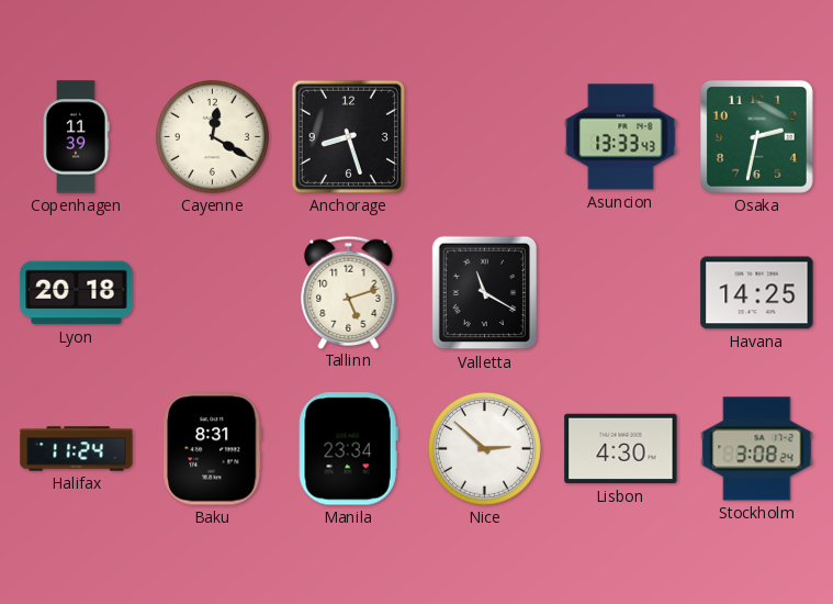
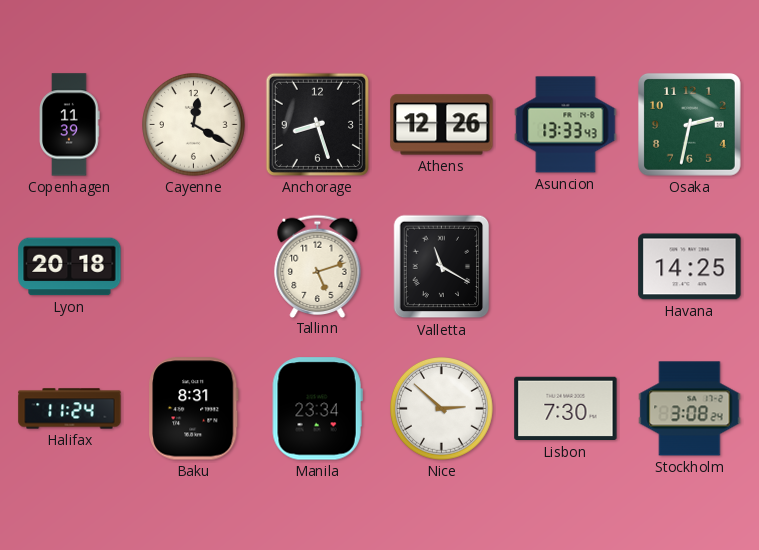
Athens: none -> 12:26
Lisbon: 4:30 -> 7:30
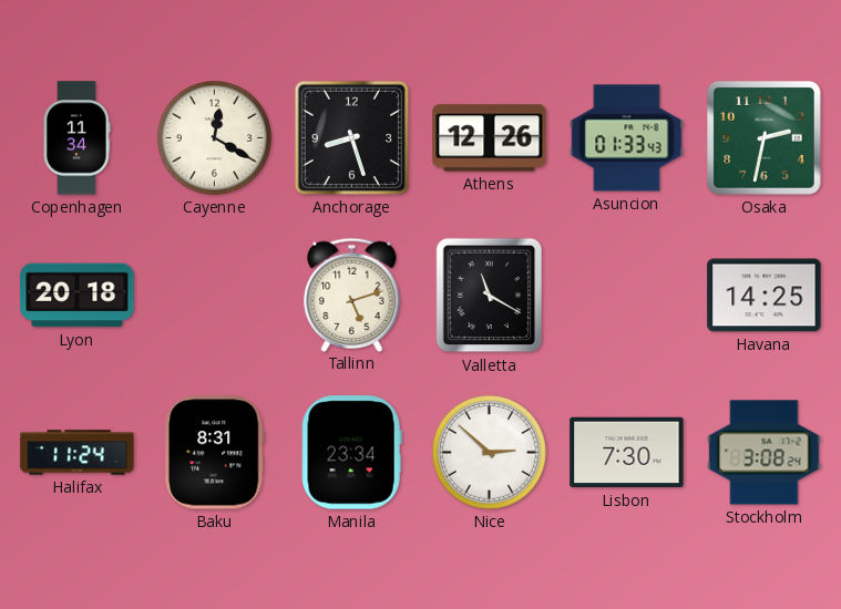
Copenhagen: 11:39 -> 11:34
Asuncion: 13:33 -> 01:33
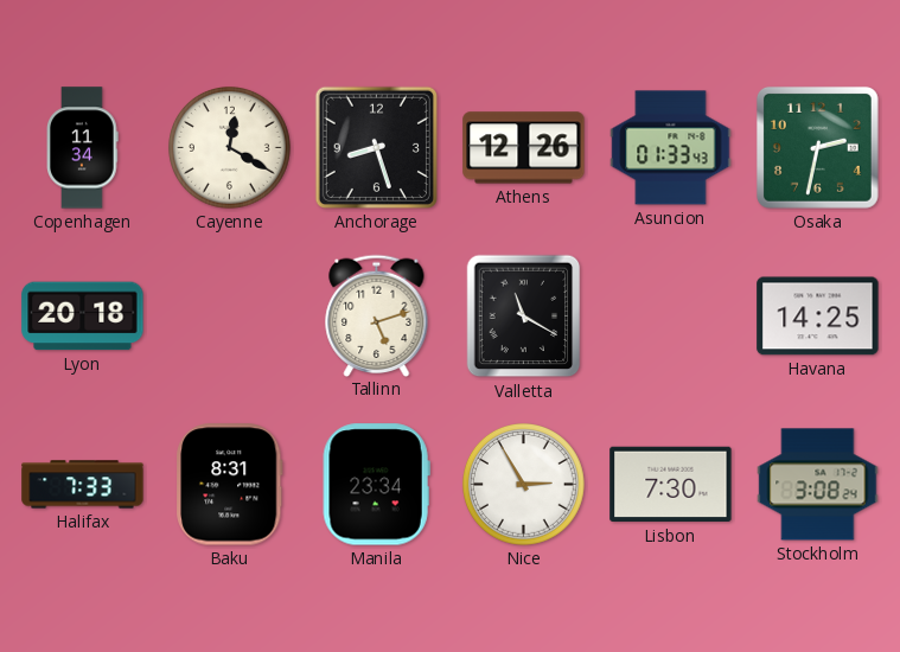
Halifax: 11:24 -> 7:33
Nice: 2:52 -> 2:55
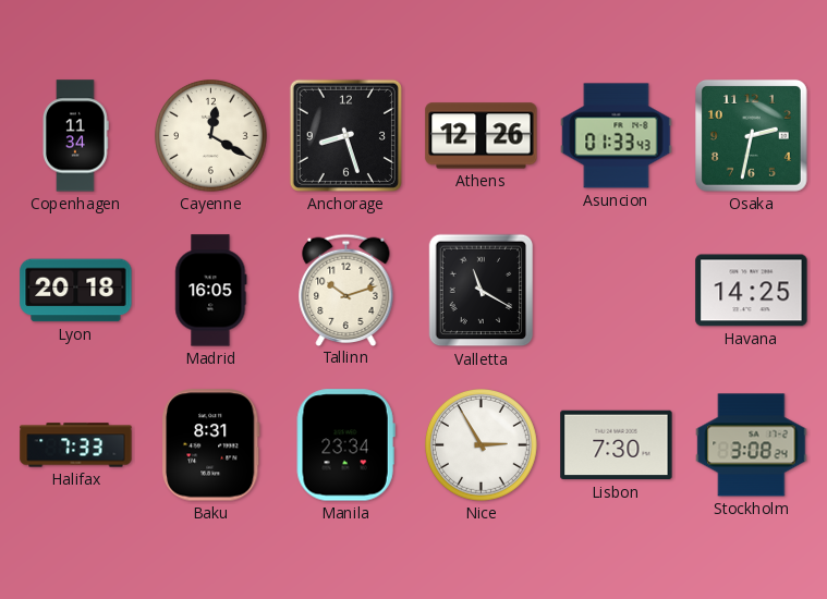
Madrid: none -> 16:05
Tallinn: 5:12 -> 10:12
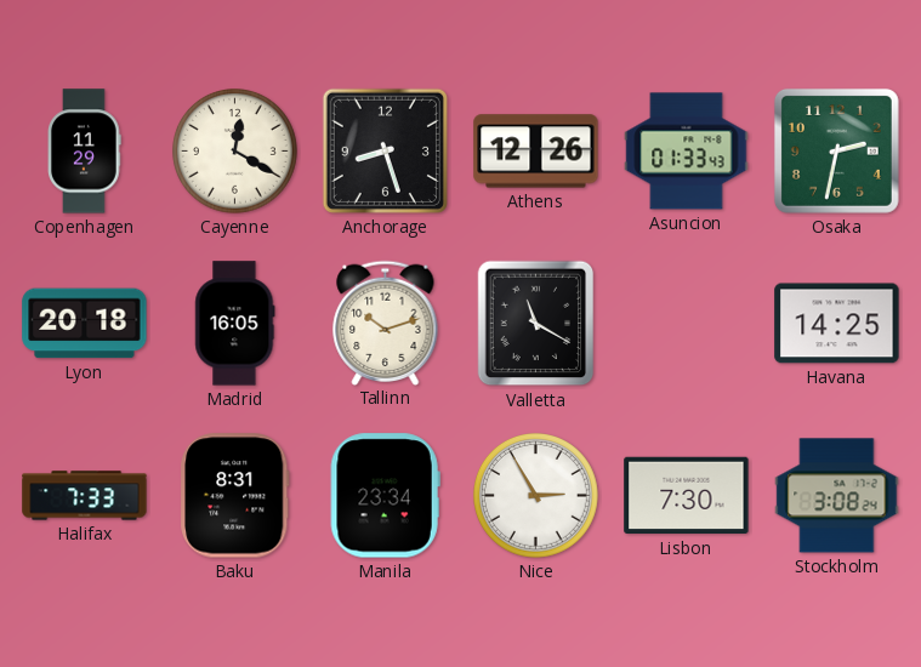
Copenhagen: 11:34 -> 11:29
